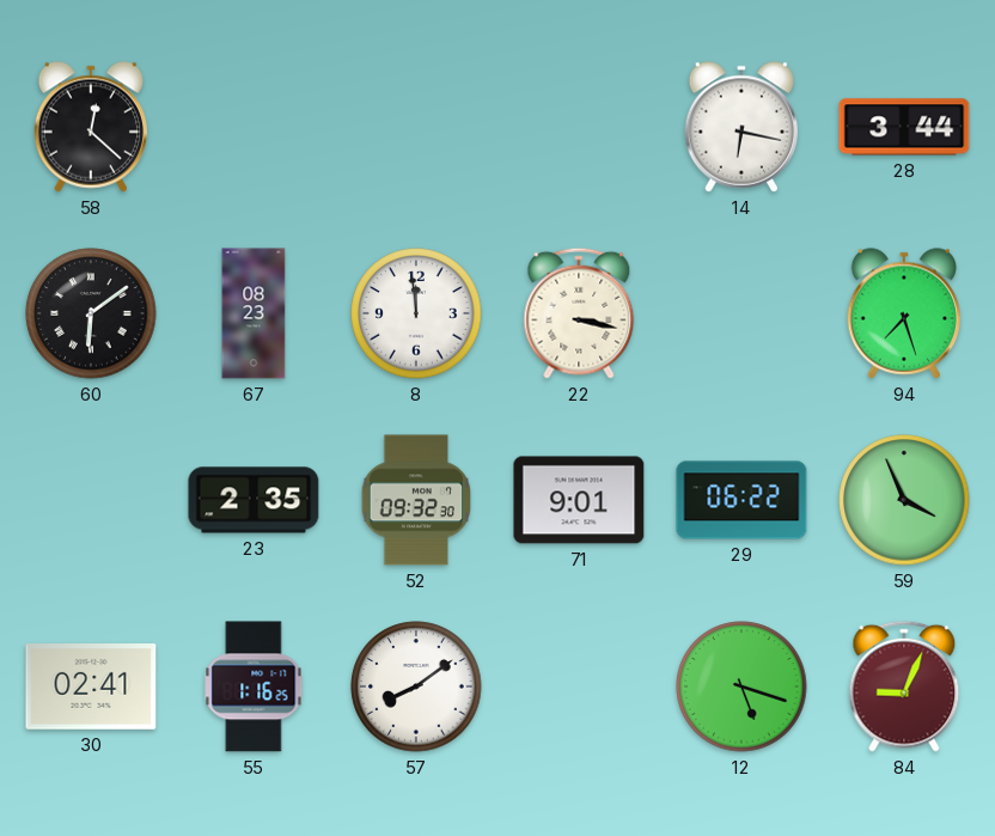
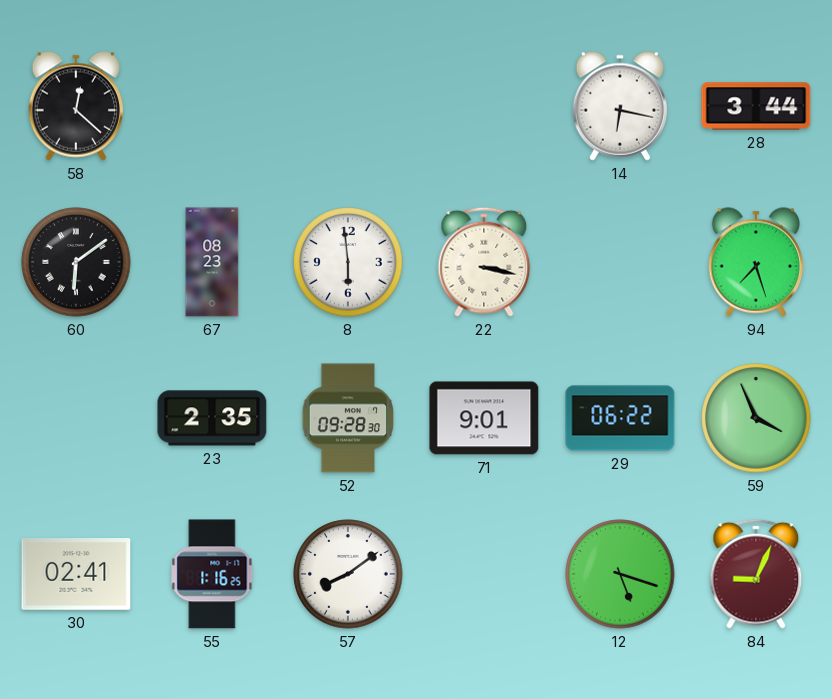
8: 11:59 -> 5:59
52: 09:32 -> 09:28
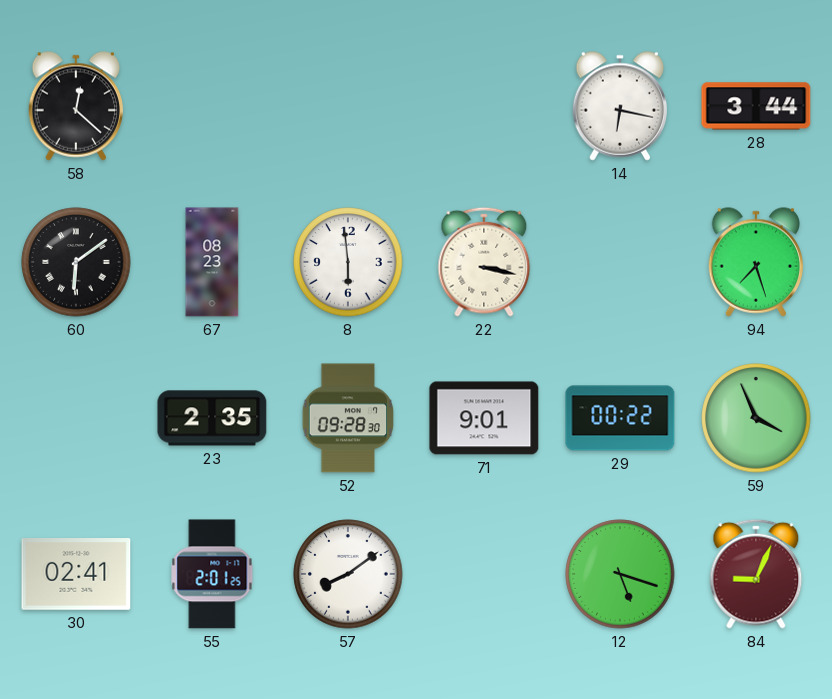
29: 06:22 -> 00:22
55: 1:16 -> 2:01
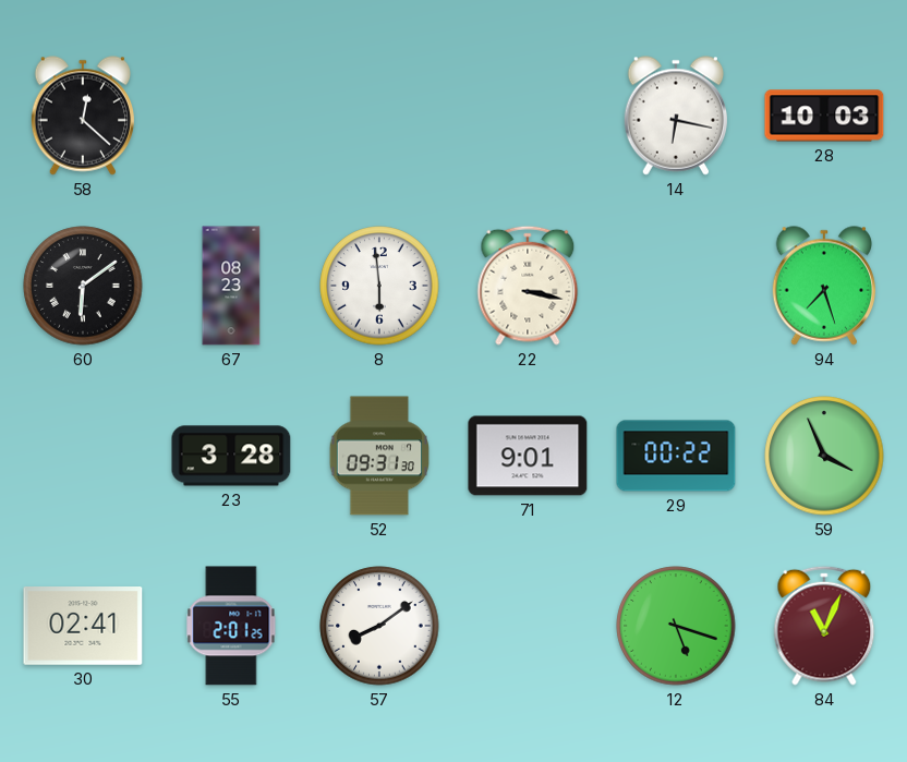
28: 3:44 -> 10:03
23: 2:35 -> 3:28
52: 09:28 -> 09:31
84: 9:04 -> 11:04
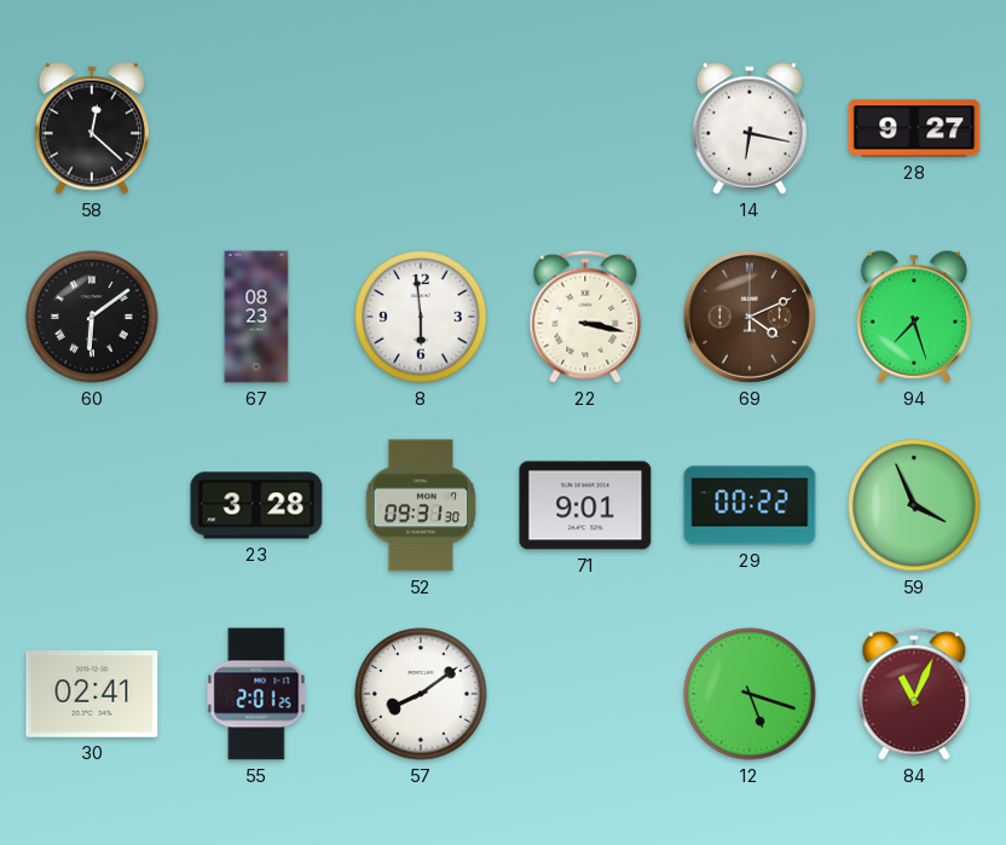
28: 10:03 -> 9:27
69: none -> 4:11
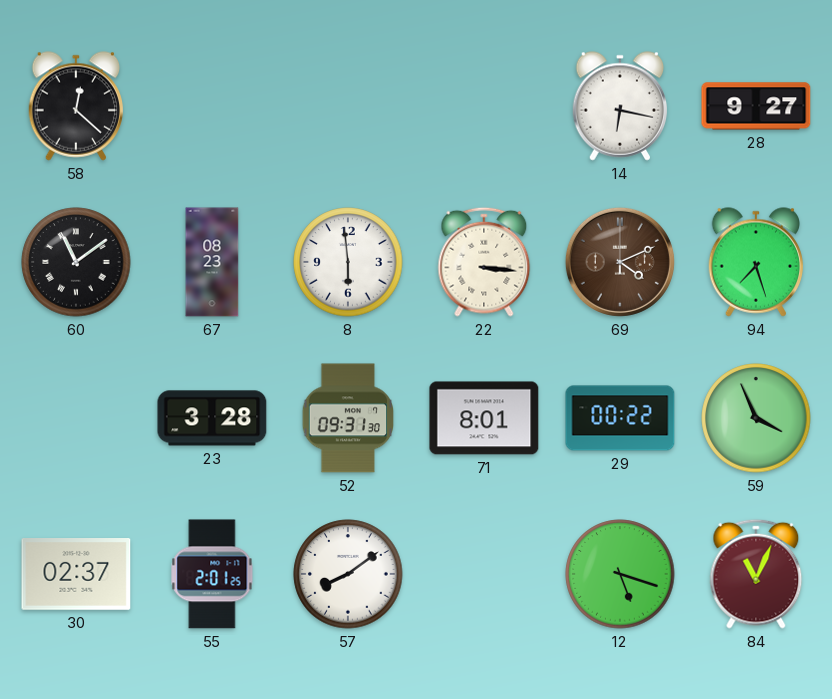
60: 6:09 -> 11:09
22: 3:17 -> 3:16
71: 9:01 -> 8:01
30: 02:41 -> 02:37
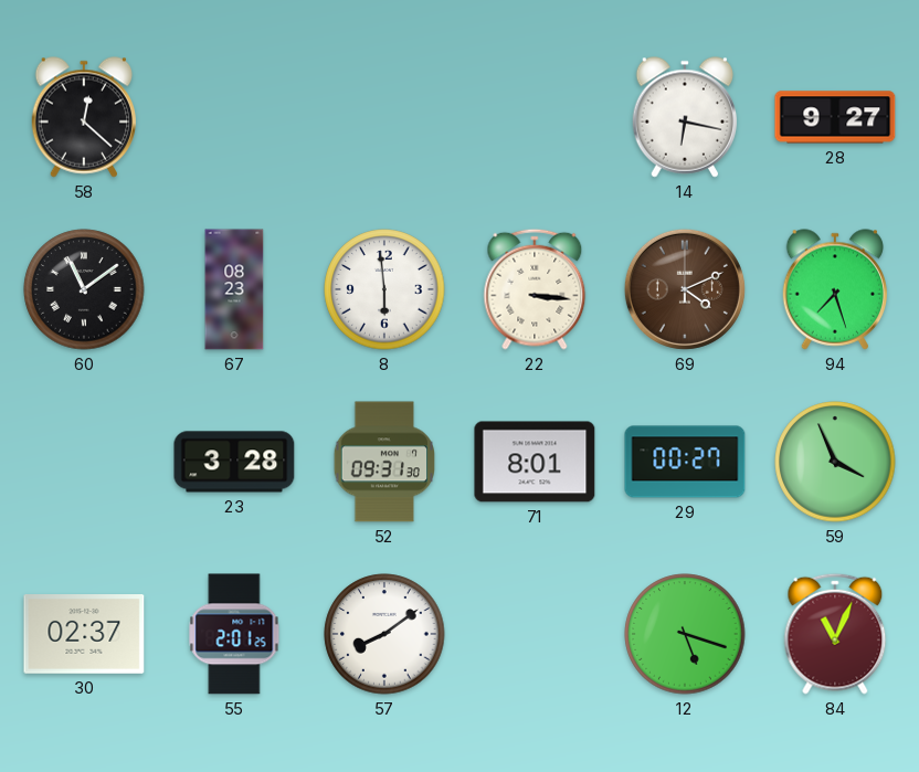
29: 00:22 -> 00:27
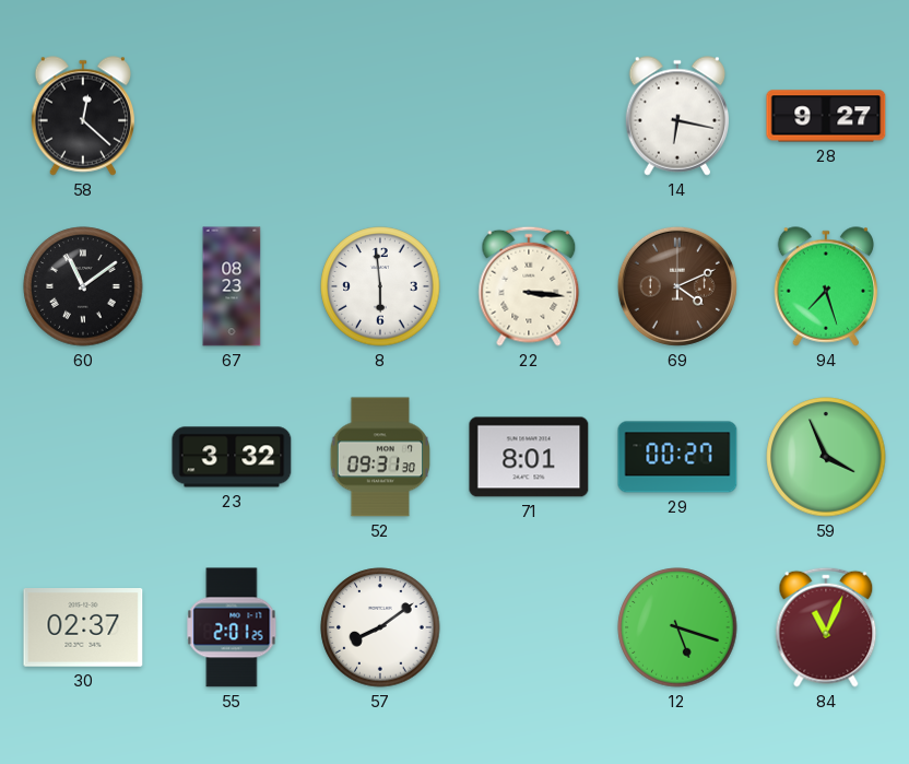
23: 3:28 -> 3:32
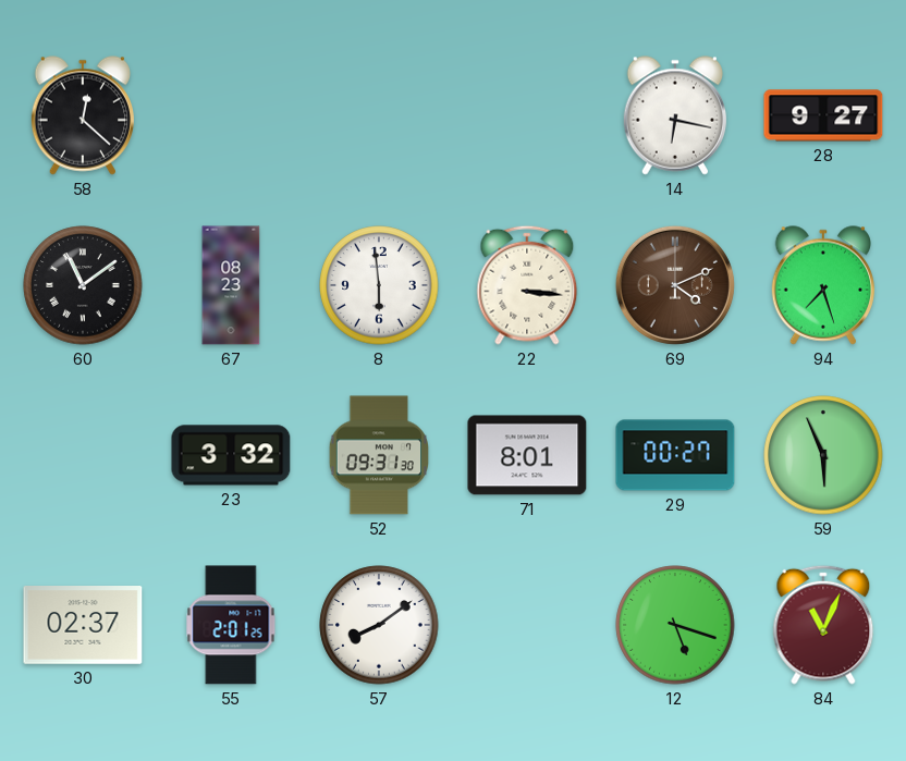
59: 3:56 -> 5:56
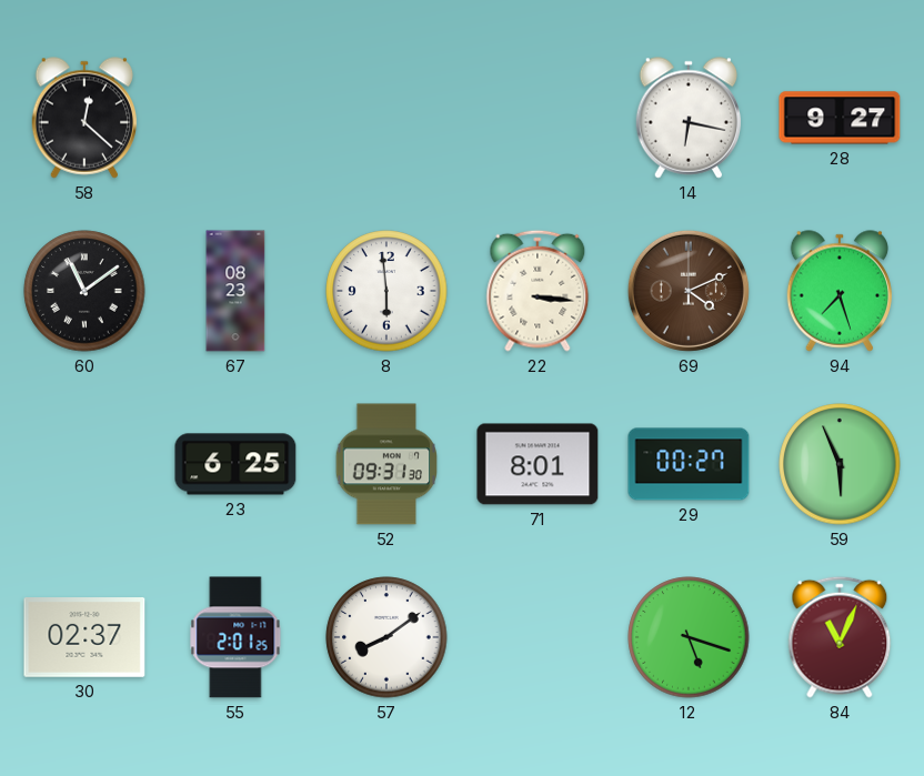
23: 3:32 -> 6:25
